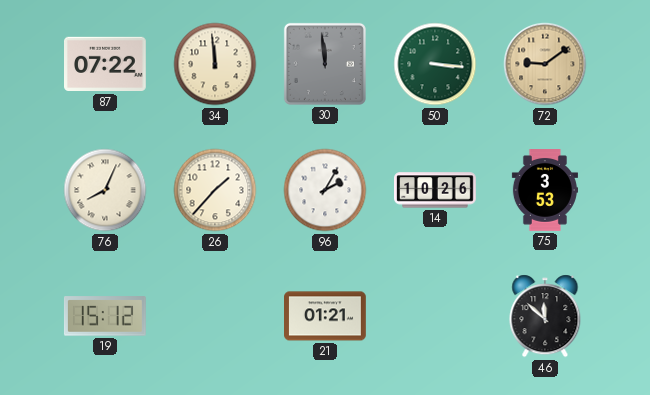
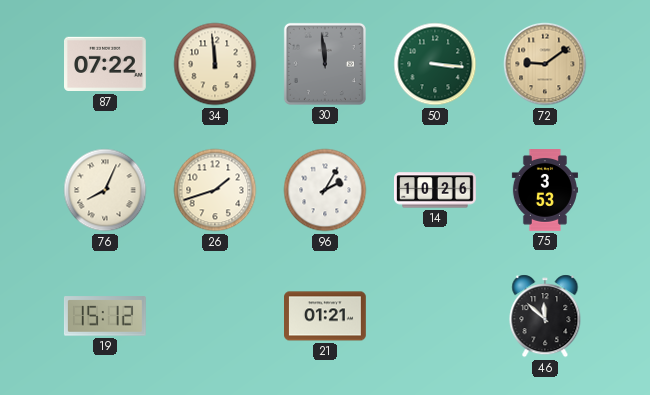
26: 1:37 -> 1:42
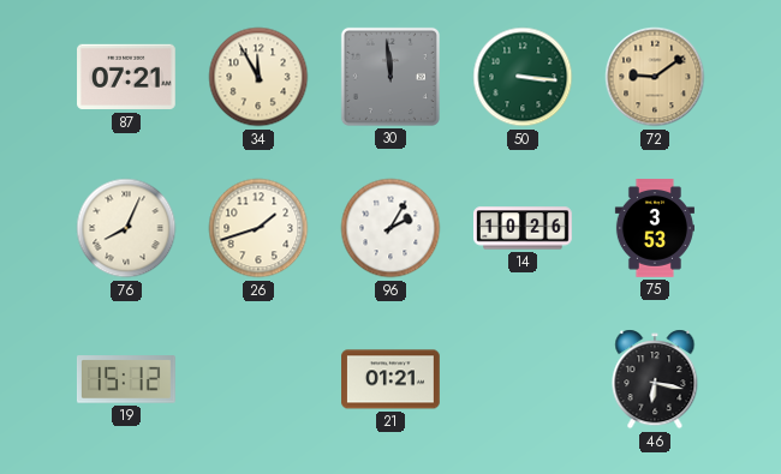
87: 07:22 -> 07:21
34: 11:59 -> 11:55
46: 11:52 -> 6:17
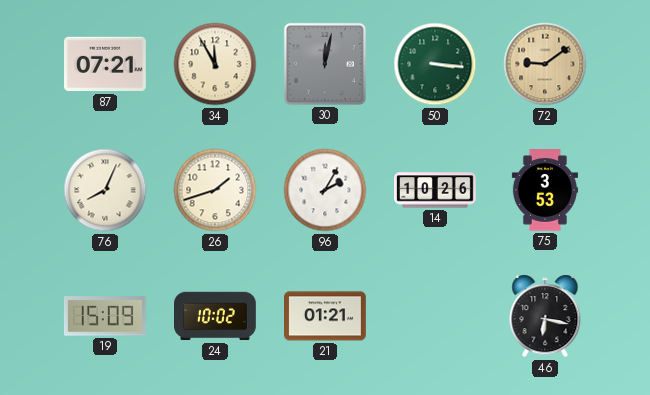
30: 11:59 -> 12:02
19: 15:12 -> 15:09
24: none -> 10:02
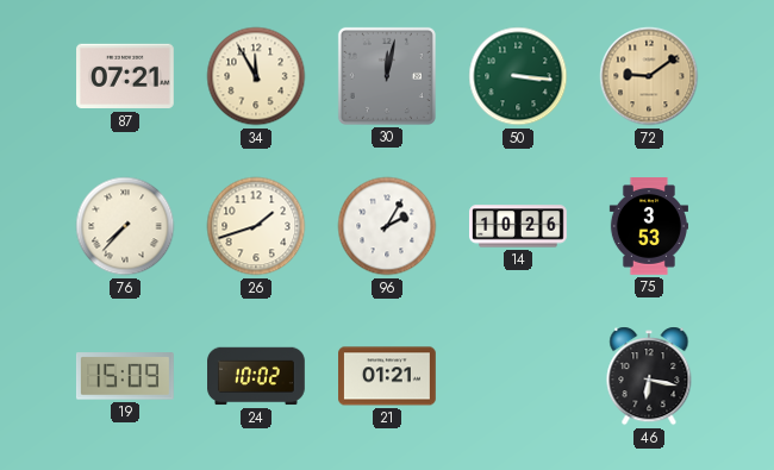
76: 8:04 -> 7:37
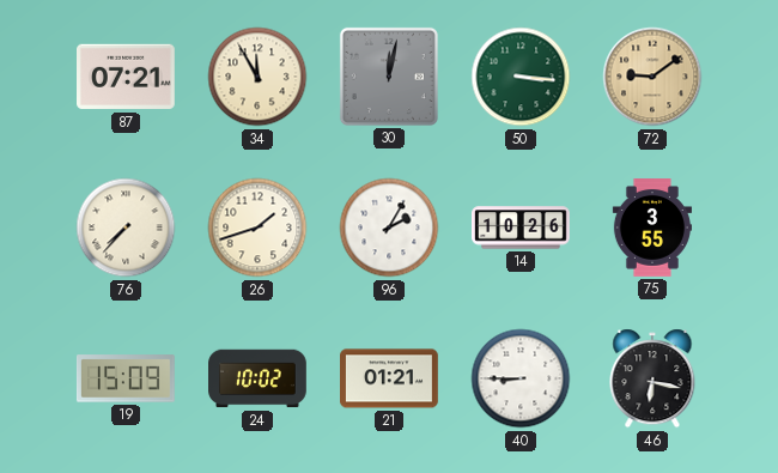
75: 3:53 -> 3:55
40: none -> 8:45
